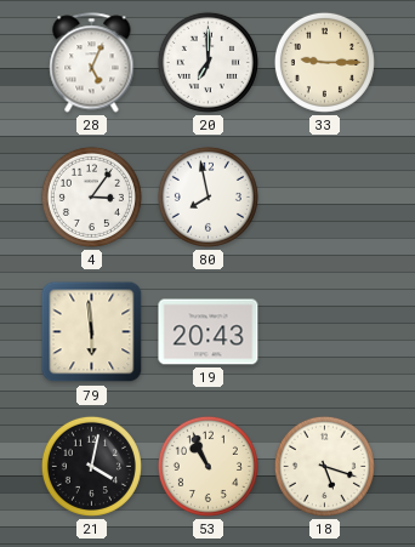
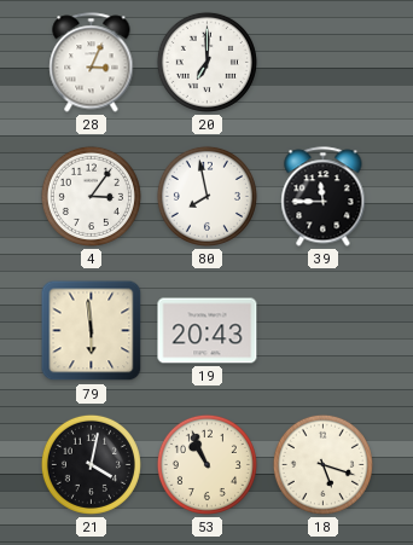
28: 5:04 -> 3:04
33: 9:15 -> none
39: none -> 11:45
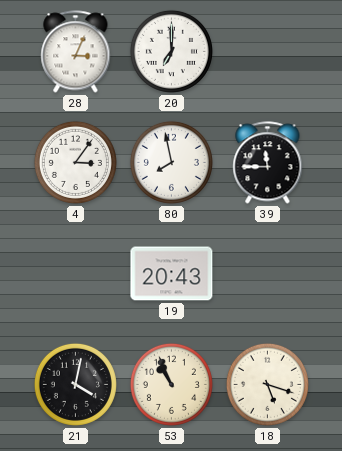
79: 5:59 -> none
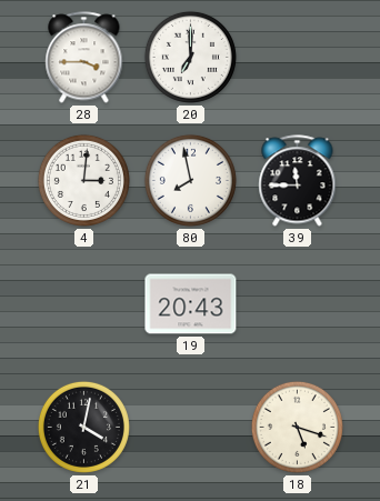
28: 3:04 -> 3:45
4: 3:06 -> 3:01
53: 10:56 -> none
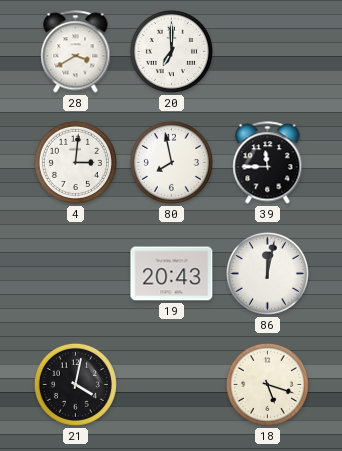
28: 3:45 -> 3:40
86: none -> 12:02
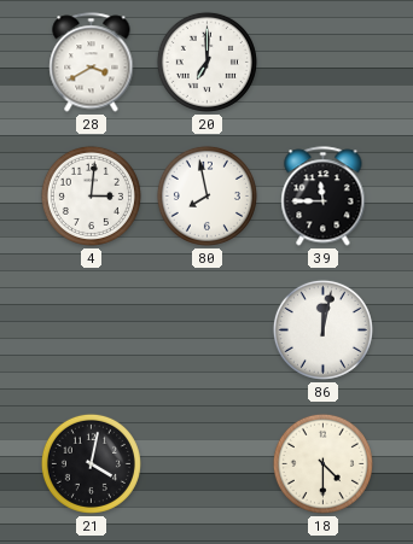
19: 20:43 -> none
18: 5:18 -> 4:30
